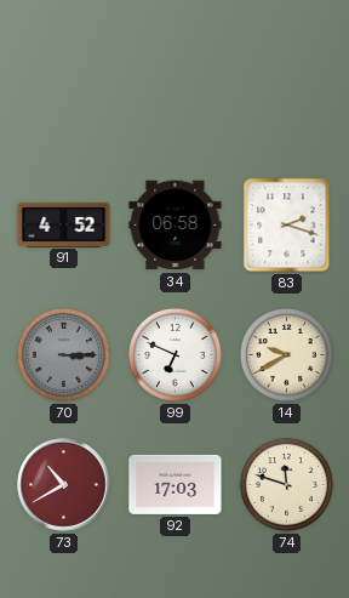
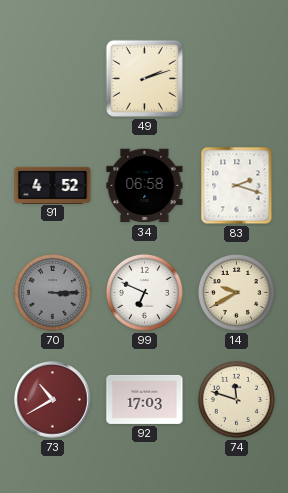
49: none -> 2:12
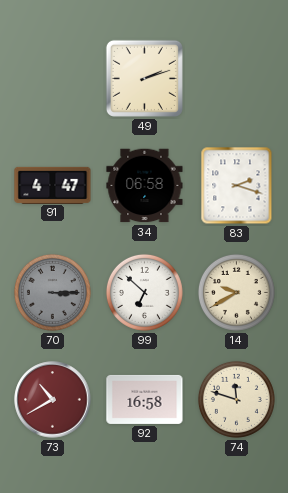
91: 4:52 -> 4:47
99: 6:49 -> 6:52
92: 17:03 -> 16:58
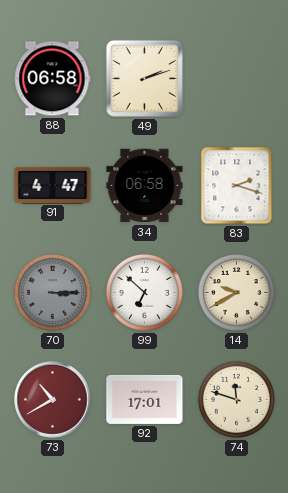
88: none -> 06:58
92: 16:58 -> 17:01
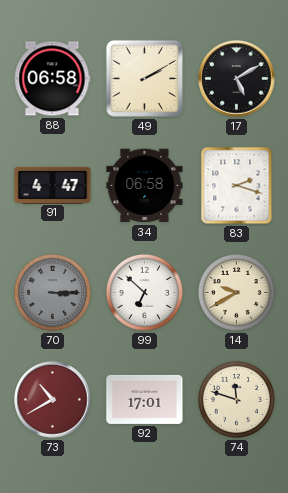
49: 2:12 -> 2:10
17: none -> 5:10
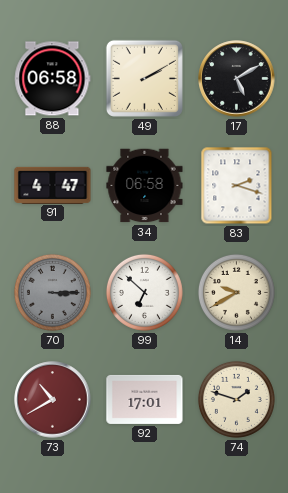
74: 11:48 -> 1:48
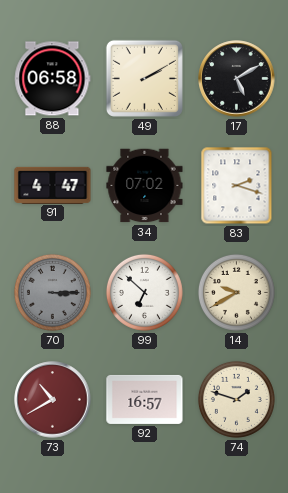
34: 06:58 -> 07:02
92: 17:01 -> 16:57
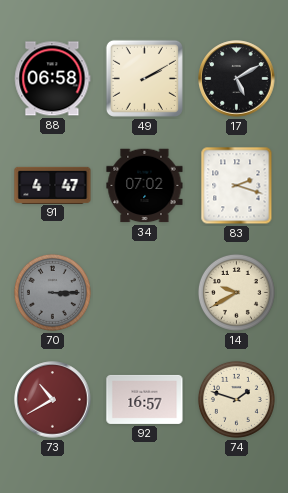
99: 6:52 -> none
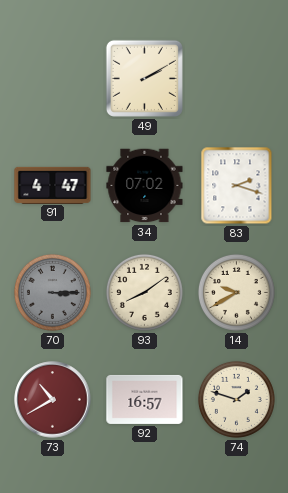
88: 06:58 -> none
17: 5:10 -> none
93: none -> 8:09
